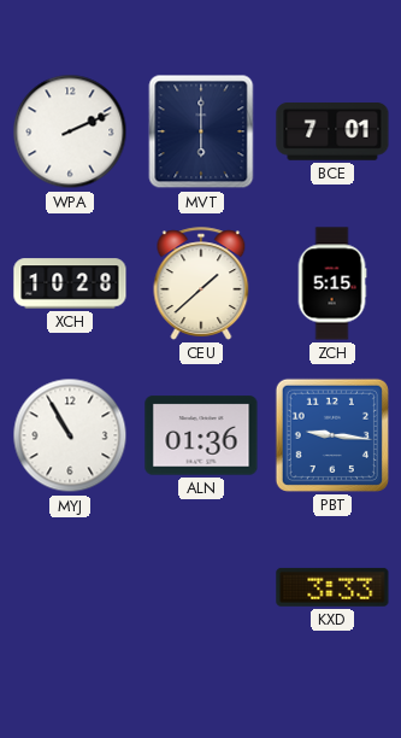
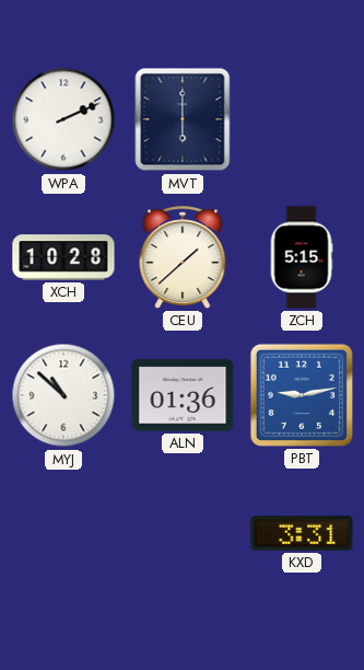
BCE: 7:01 -> none
MYJ: 10:55 -> 10:52
PBT: 9:16 -> 9:13
KXD: 3:33 -> 3:31
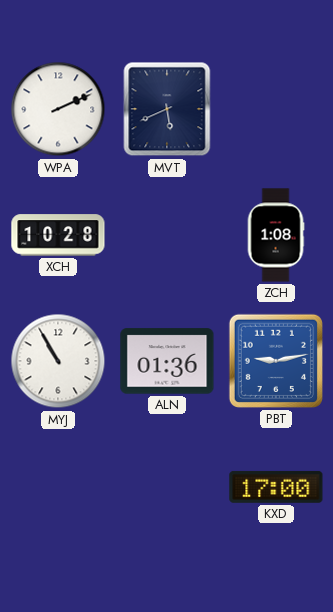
MVT: 6:00 -> 5:41
CEU: 1:38 -> none
ZCH: 5:15 -> 1:08
MYJ: 10:52 -> 10:55
KXD: 3:31 -> 17:00
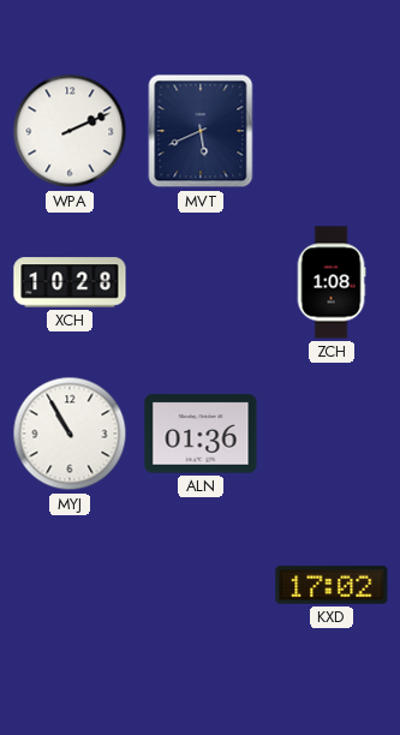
PBT: 9:13 -> none
KXD: 17:00 -> 17:02
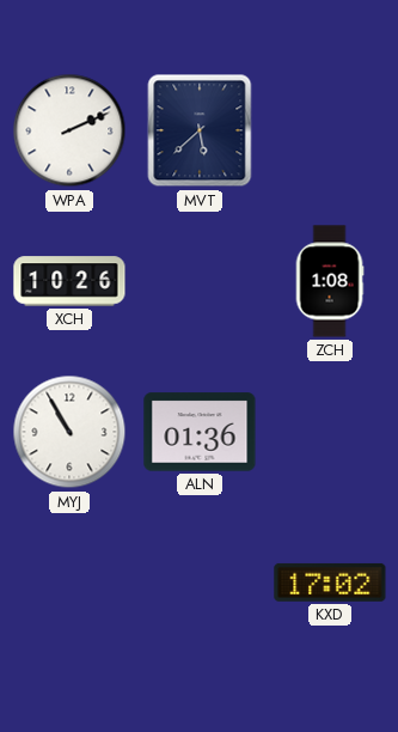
MVT: 5:41 -> 5:38
XCH: 10:28 -> 10:26
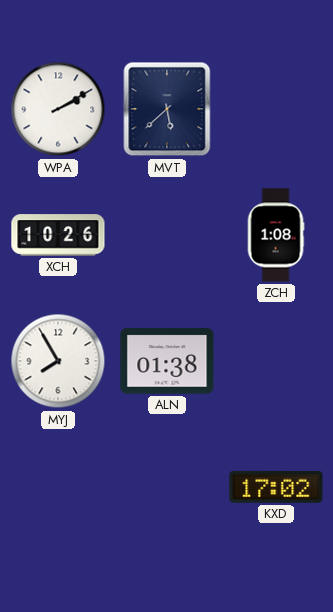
WPA: 2:11 -> 2:10
MYJ: 10:55 -> 7:55
ALN: 01:36 -> 01:38
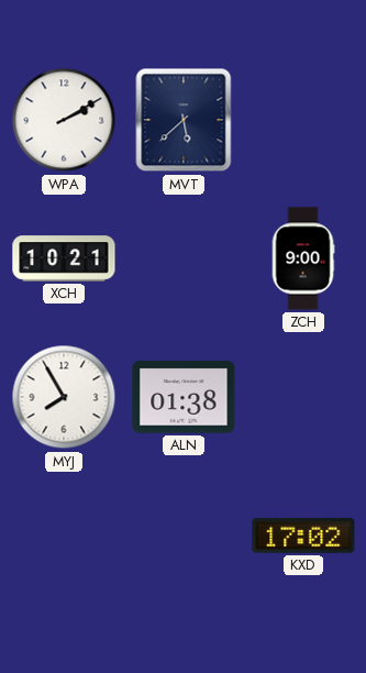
XCH: 10:26 -> 10:21
ZCH: 1:08 -> 9:00
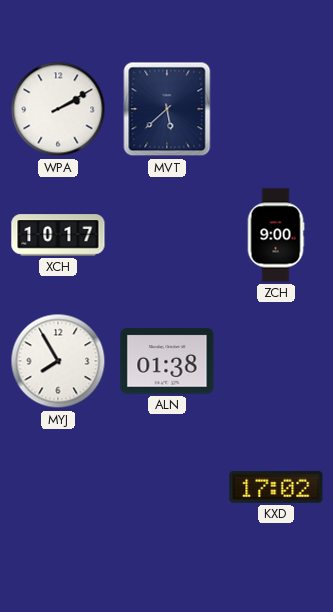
XCH: 10:21 -> 10:17
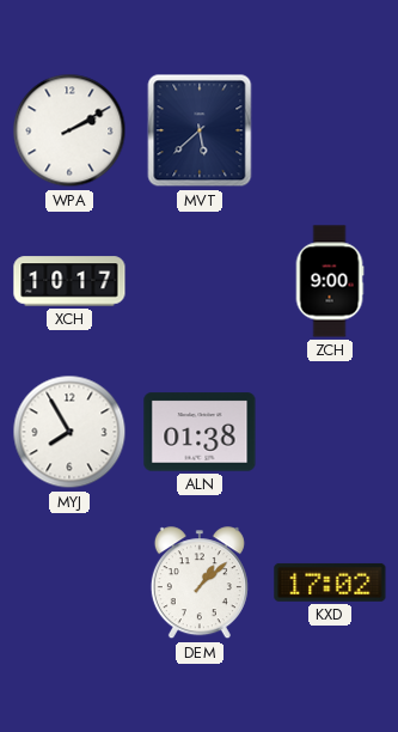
DEM: none -> 1:08
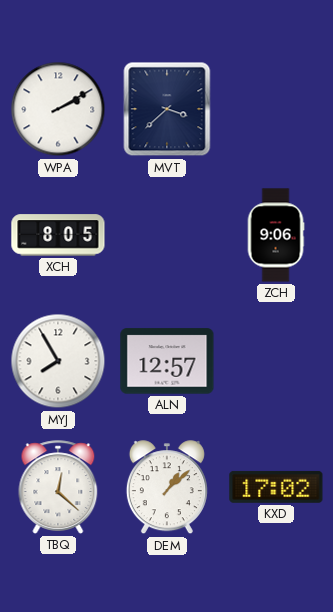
MVT: 5:38 -> 3:38
XCH: 10:17 -> 8:05
ZCH: 9:00 -> 9:06
ALN: 01:38 -> 12:57
TBQ: none -> 12:22
